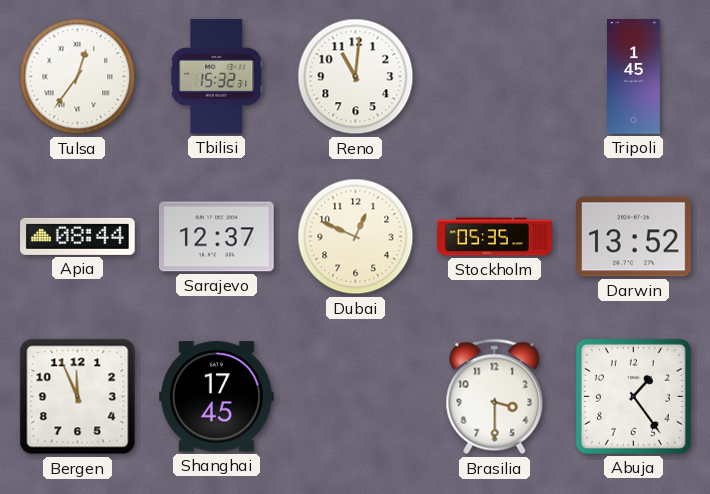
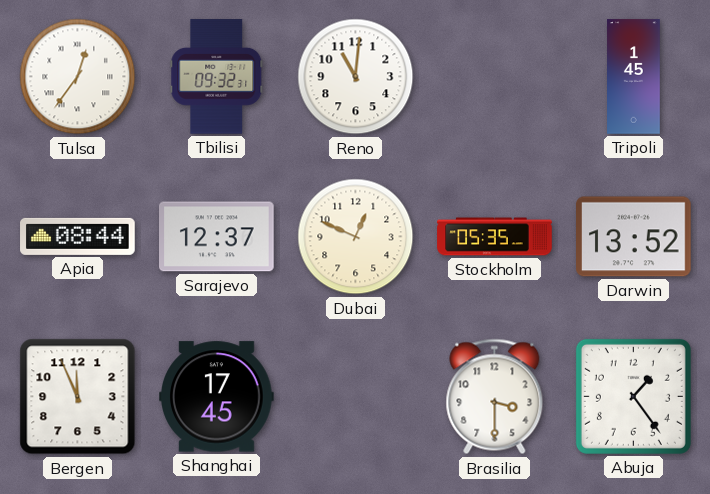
Tbilisi: 15:32 -> 09:32
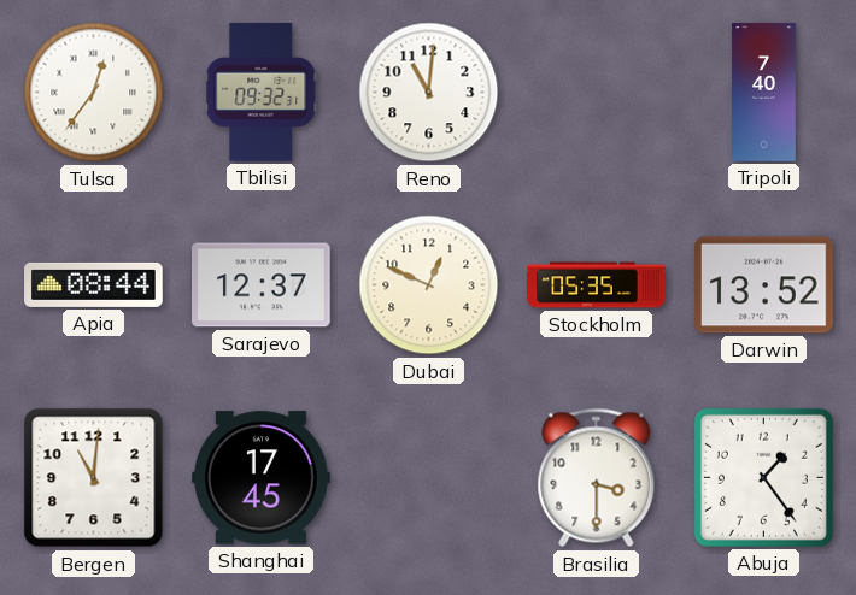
Tripoli: 1:45 -> 7:40
Bergen: 11:56 -> 11:01
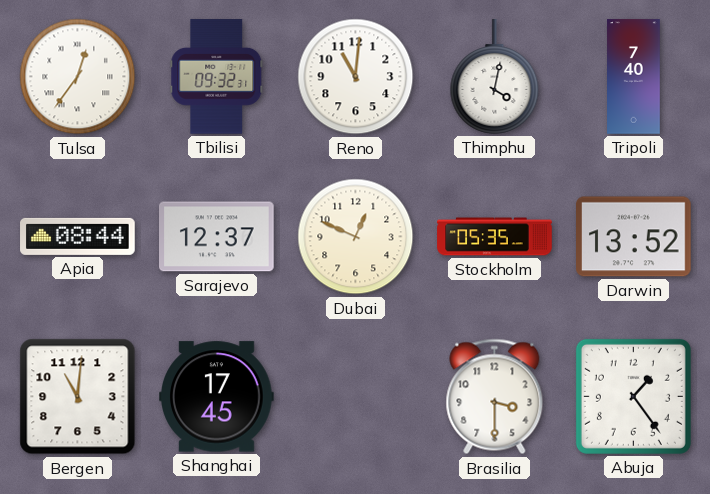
Thimphu: none -> 4:02
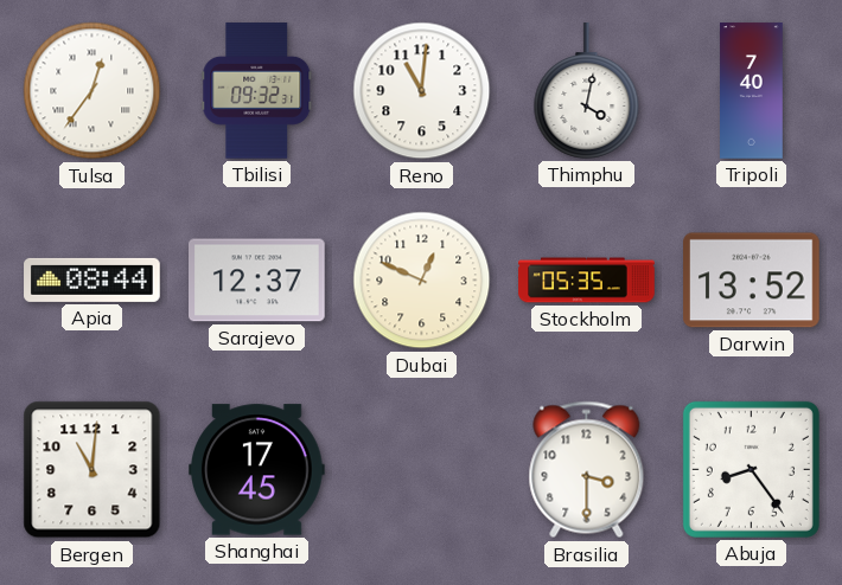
Abuja: 1:24 -> 8:24
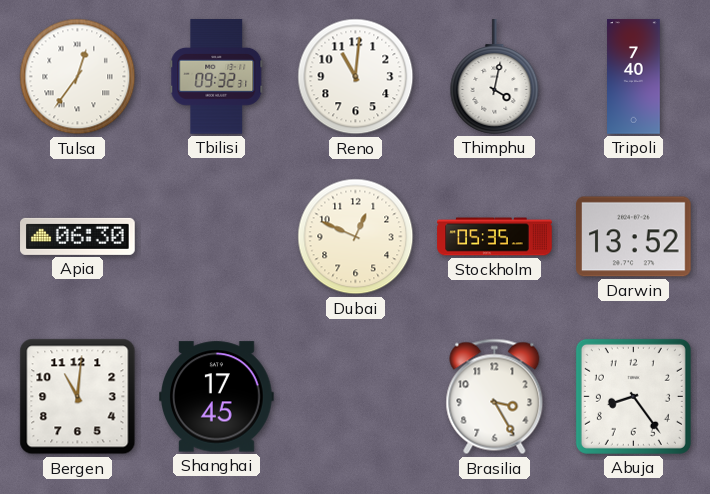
Apia: 08:44 -> 06:30
Sarajevo: 12:37 -> none
Brasilia: 3:30 -> 3:25
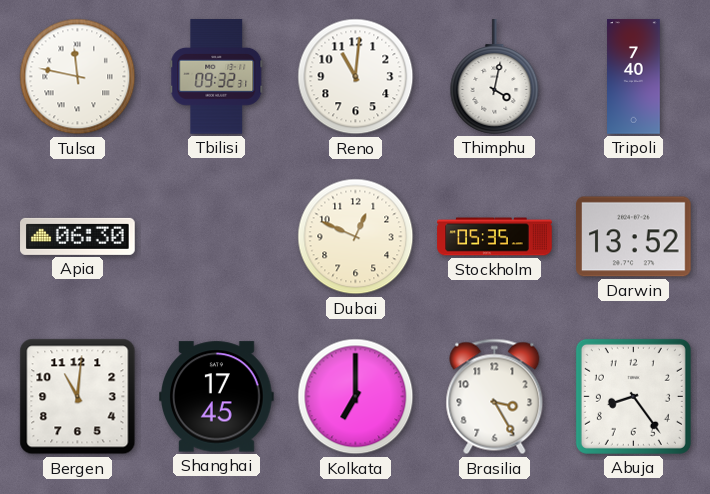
Tulsa: 12:36 -> 11:47
Kolkata: none -> 7:00
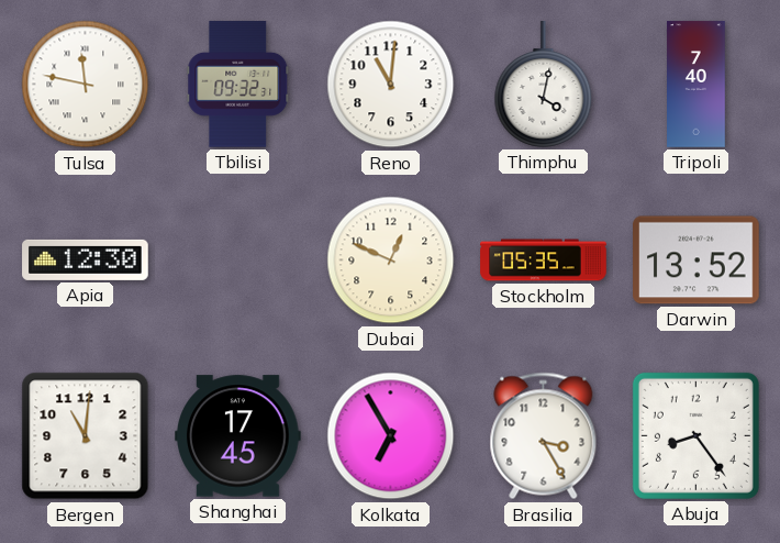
Apia: 06:30 -> 12:30
Kolkata: 7:00 -> 6:55
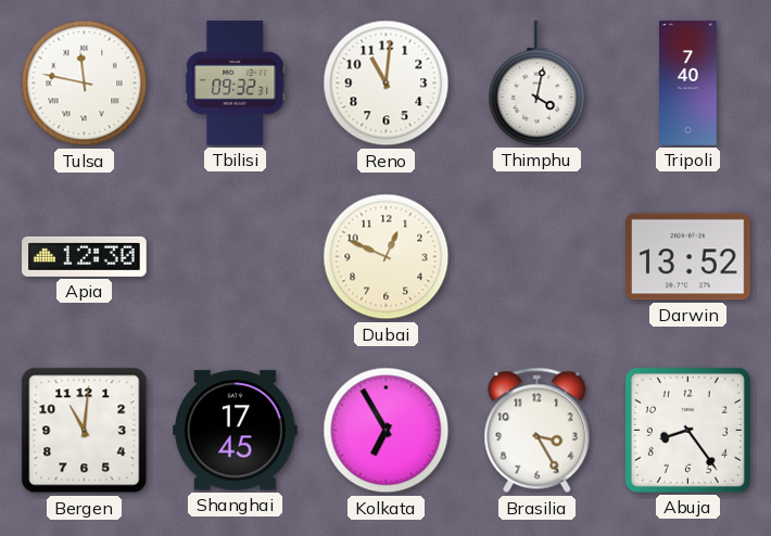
Stockholm: 05:35 -> none
